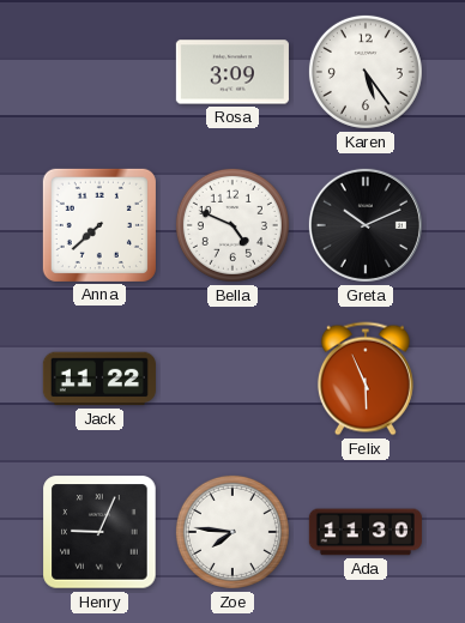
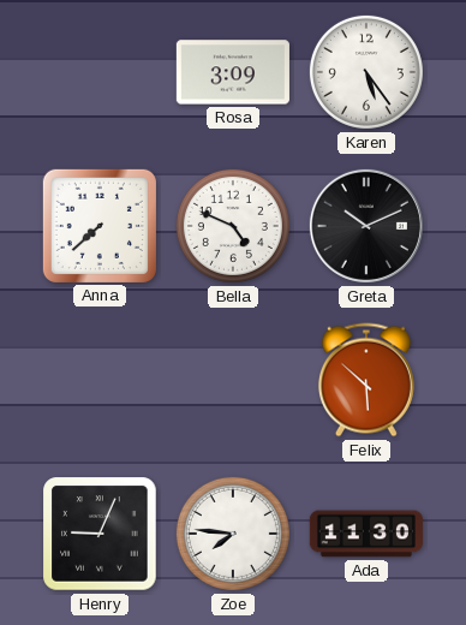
Jack: 11:22 -> none
Felix: 5:56 -> 5:52
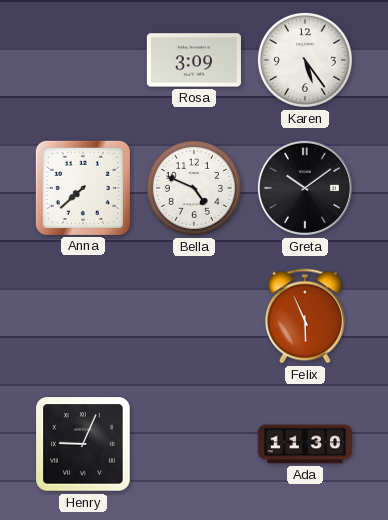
Greta: 10:11 -> 10:09
Felix: 5:52 -> 5:56
Zoe: 7:46 -> none
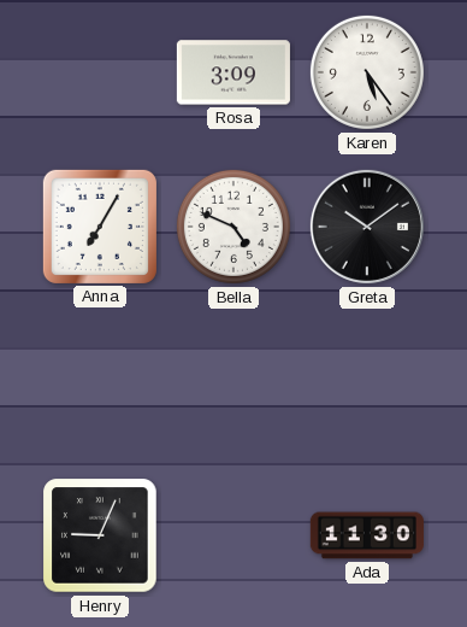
Anna: 7:38 -> 7:05
Felix: 5:56 -> none
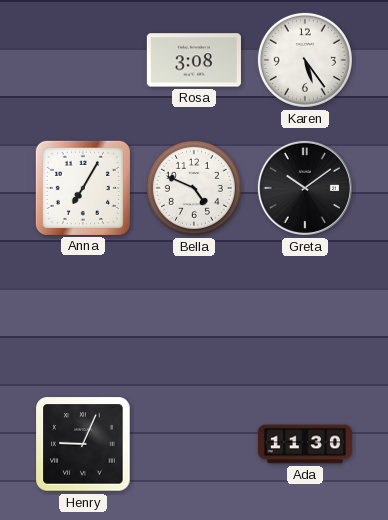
Rosa: 3:09 -> 3:08
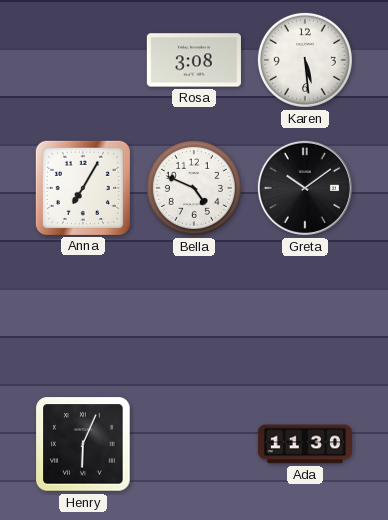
Karen: 5:24 -> 5:29
Henry: 9:04 -> 6:04
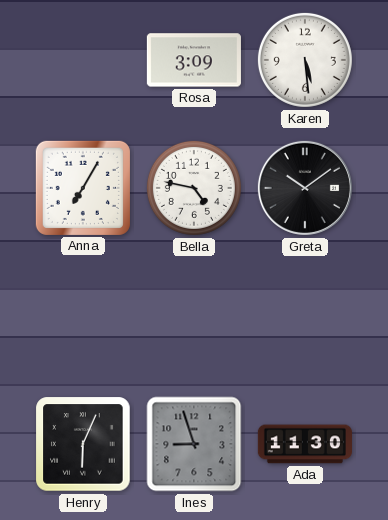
Rosa: 3:08 -> 3:09
Bella: 4:49 -> 4:47
Ines: none -> 8:57
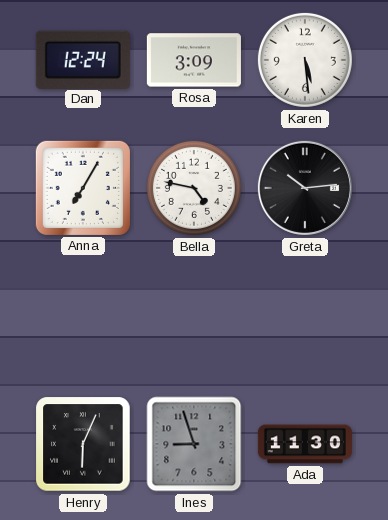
Dan: none -> 12:24
Greta: 10:09 -> 10:14
